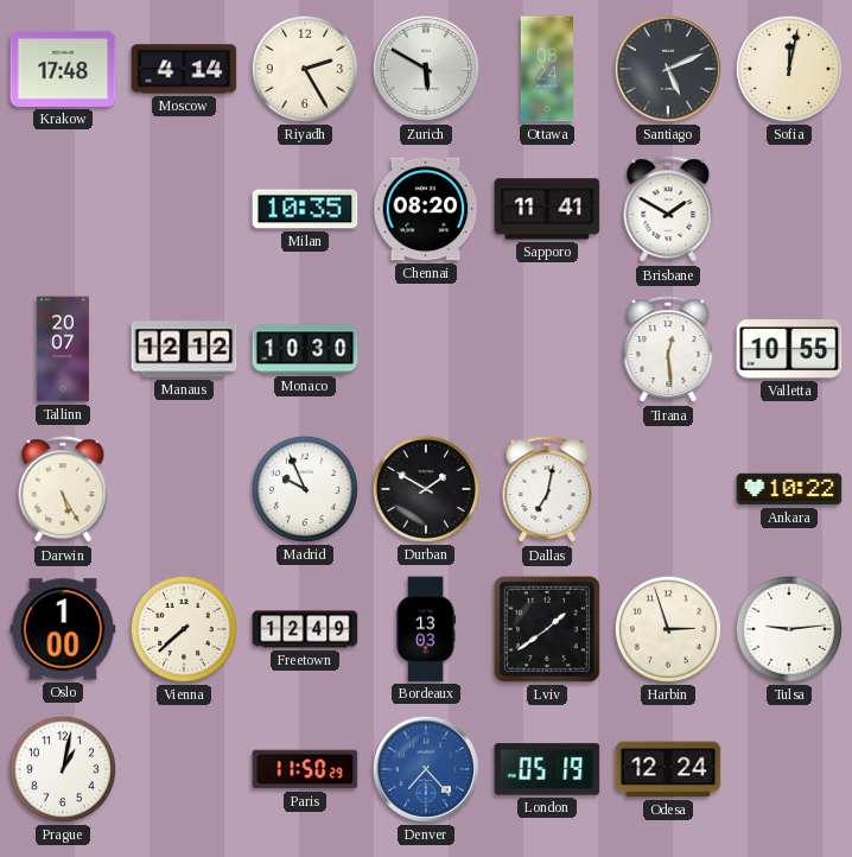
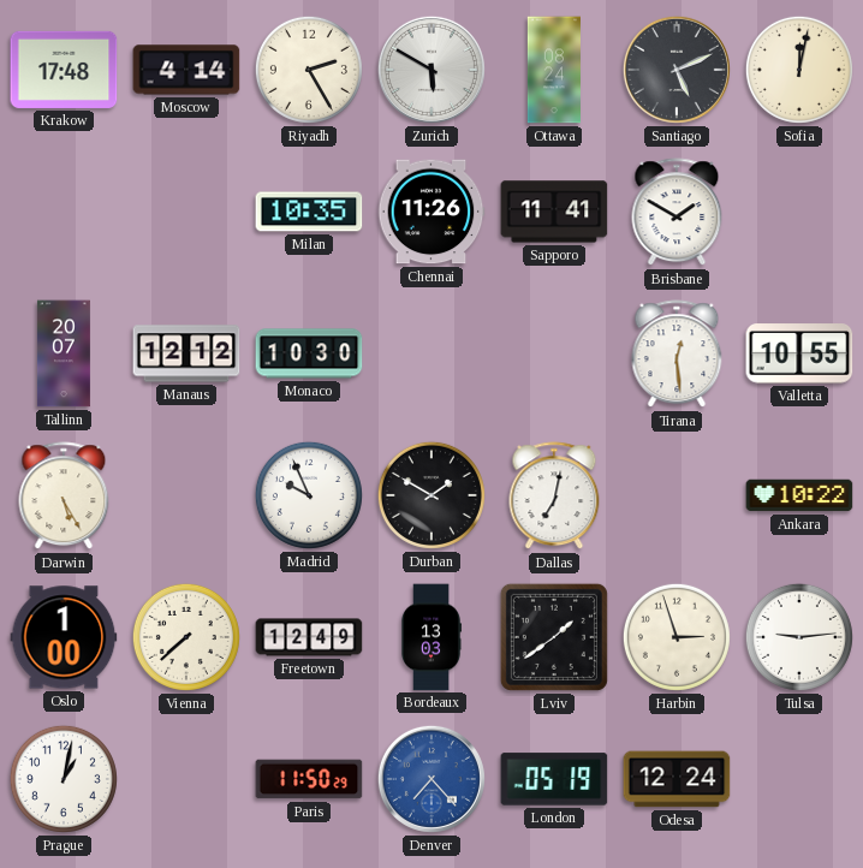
Chennai: 08:20 -> 11:26
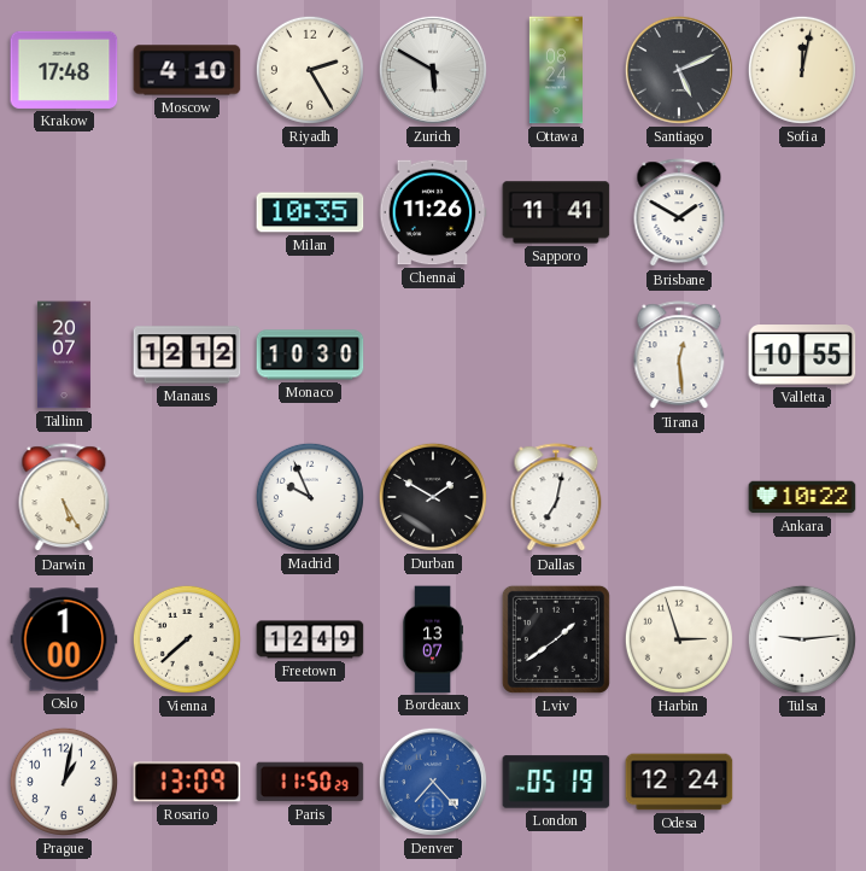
Moscow: 4:14 -> 4:10
Bordeaux: 13:03 -> 13:07
Rosario: none -> 13:09
